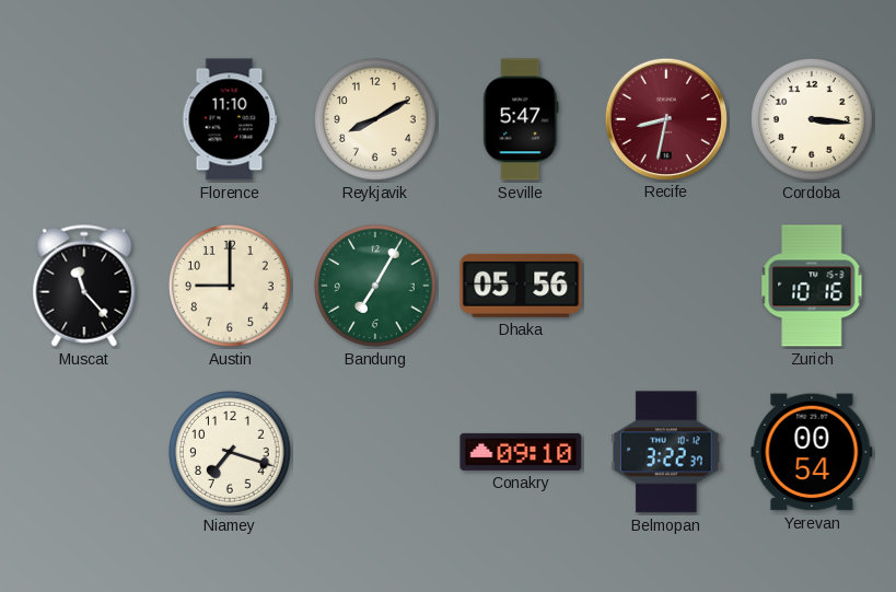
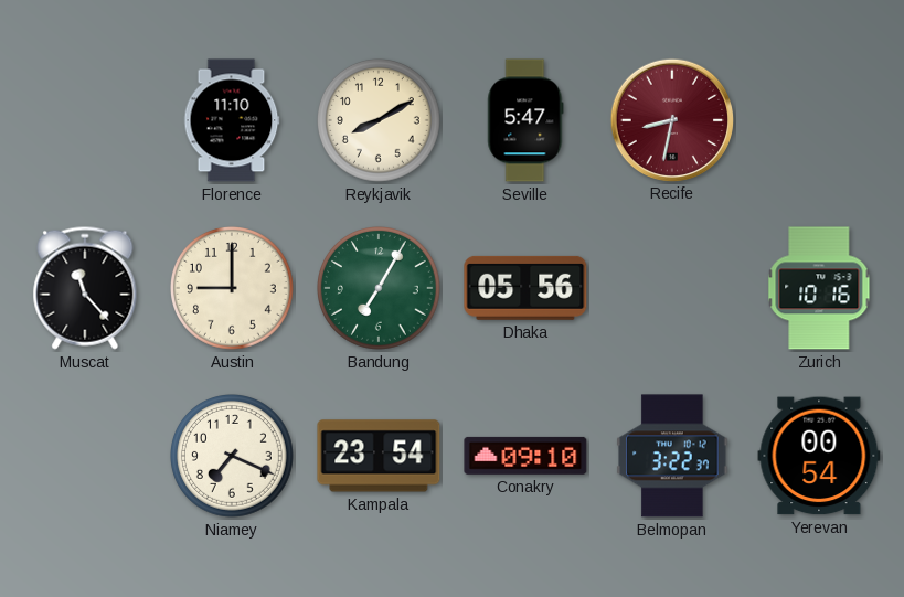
Cordoba: 3:16 -> none
Niamey: 7:18 -> 7:19
Kampala: none -> 23:54
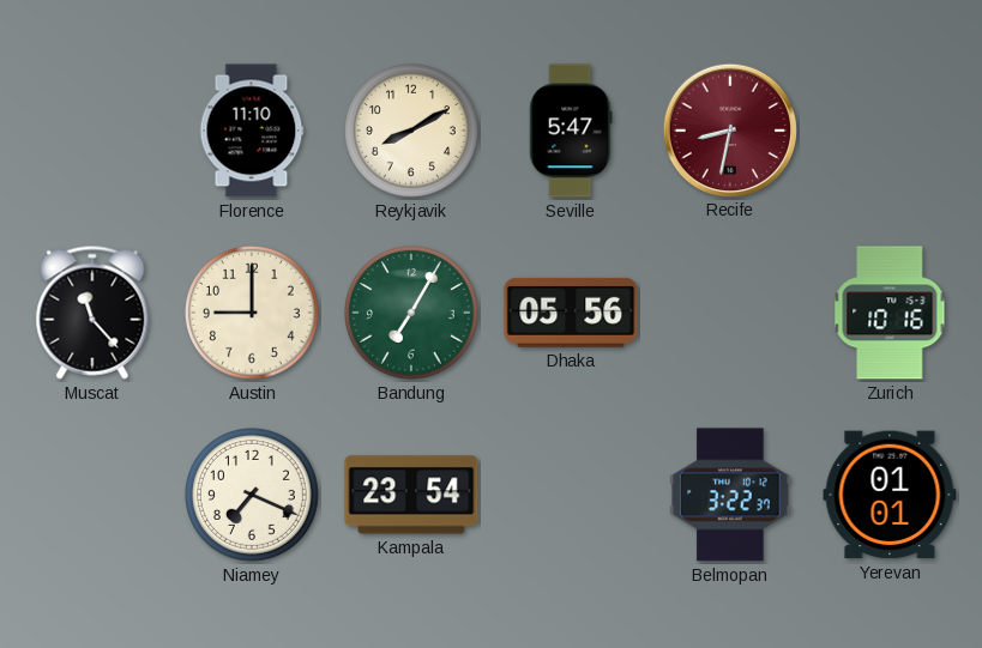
Conakry: 09:10 -> none
Yerevan: 00:54 -> 01:01
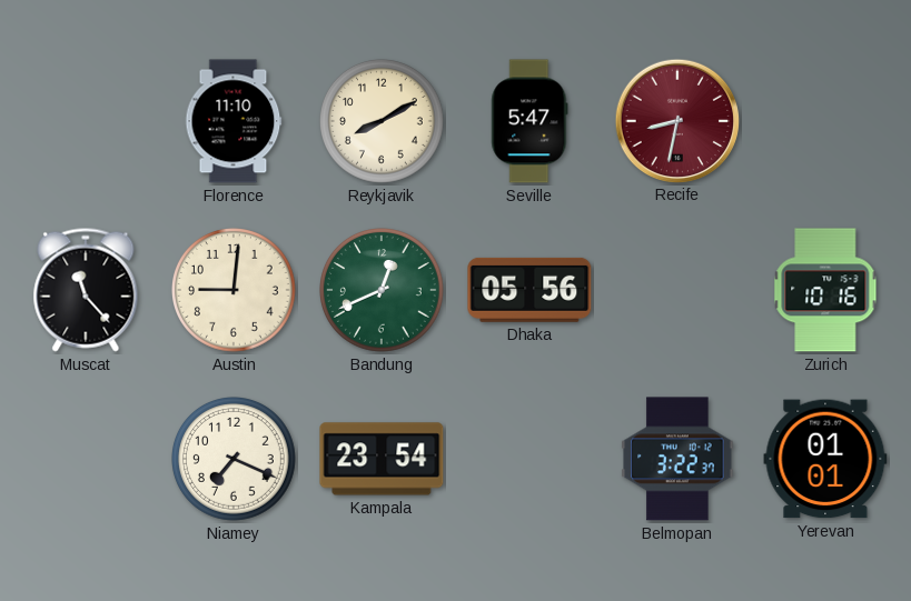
Austin: 9:00 -> 9:01
Bandung: 7:05 -> 12:41
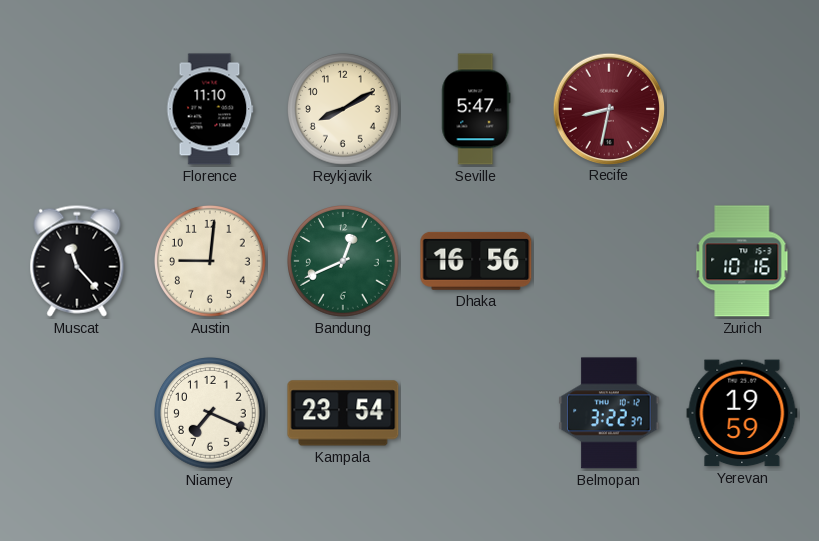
Dhaka: 05:56 -> 16:56
Yerevan: 01:01 -> 19:59
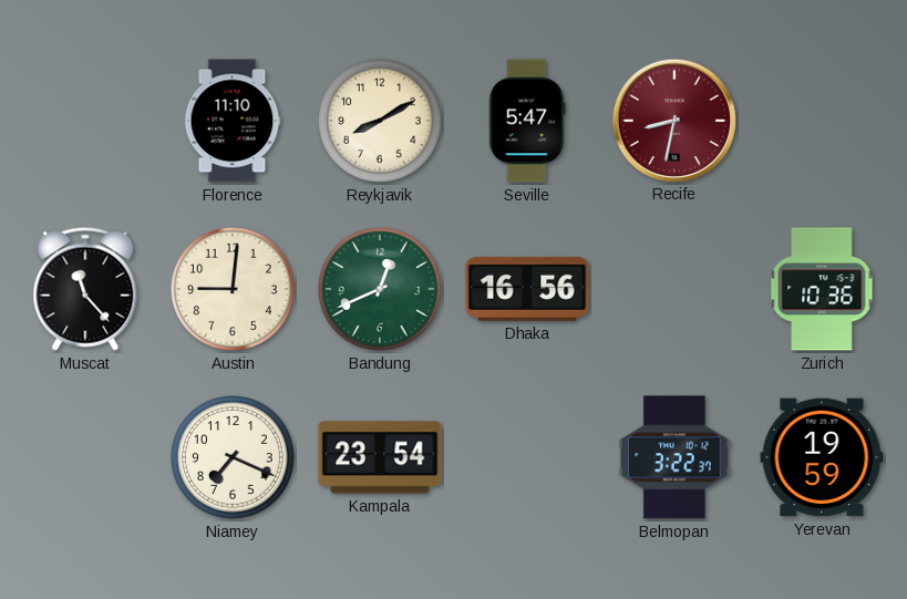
Zurich: 10:16 -> 10:36
